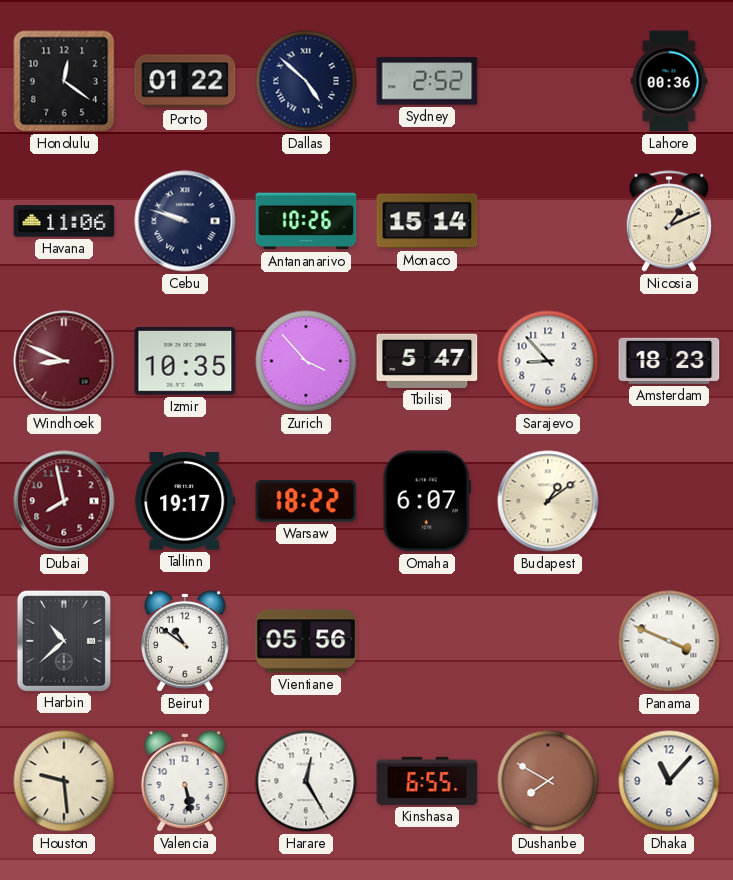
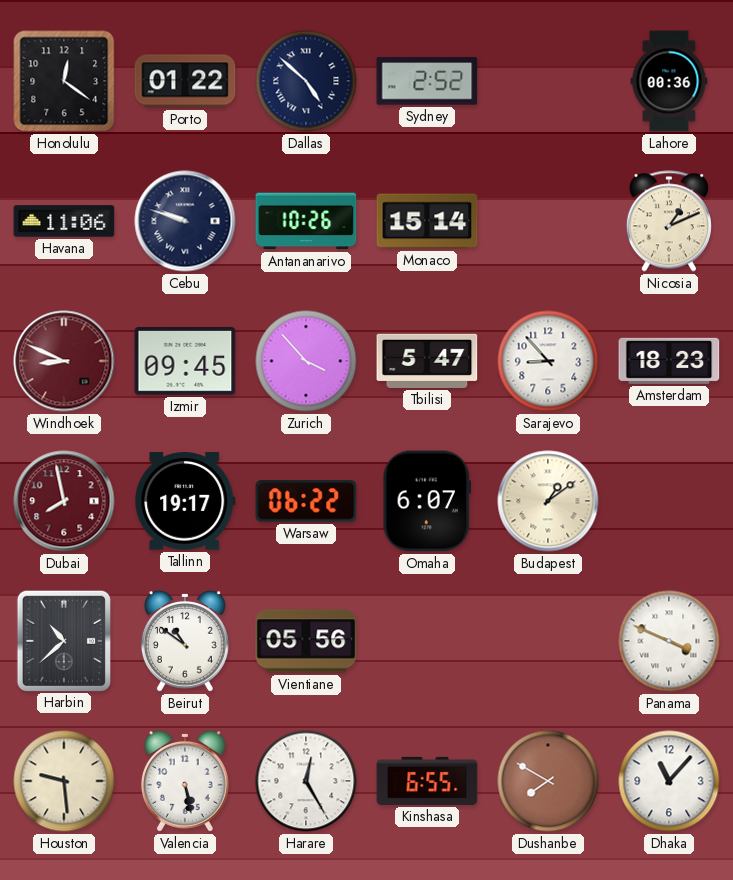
Izmir: 10:35 -> 09:45
Warsaw: 18:22 -> 06:22
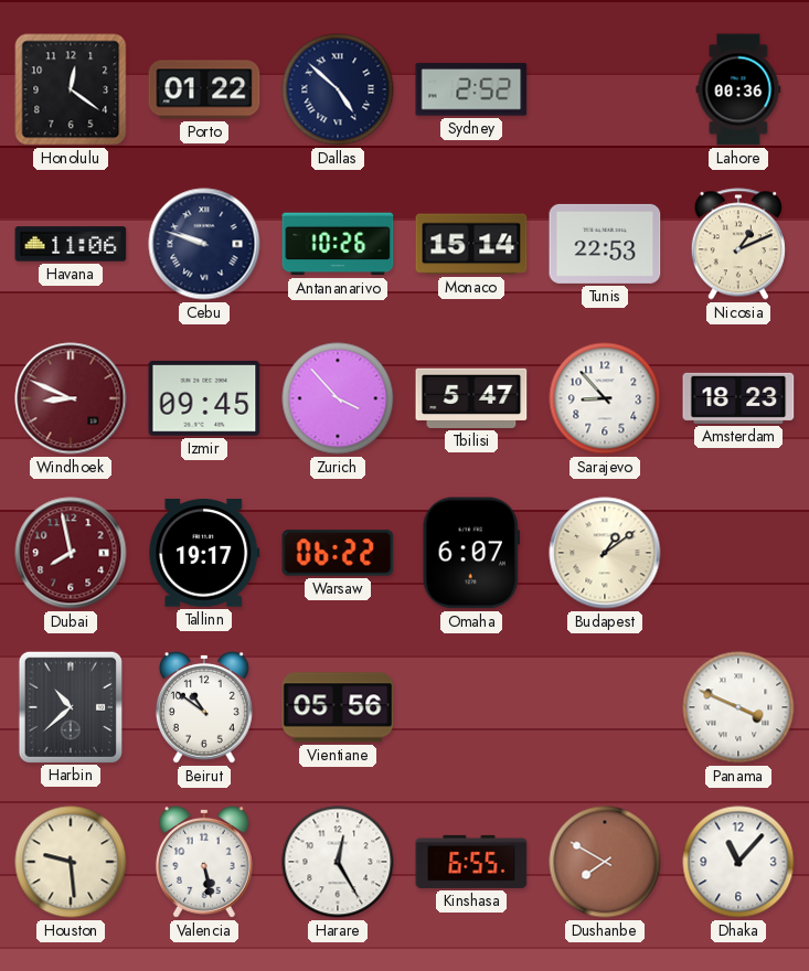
Tunis: none -> 22:53
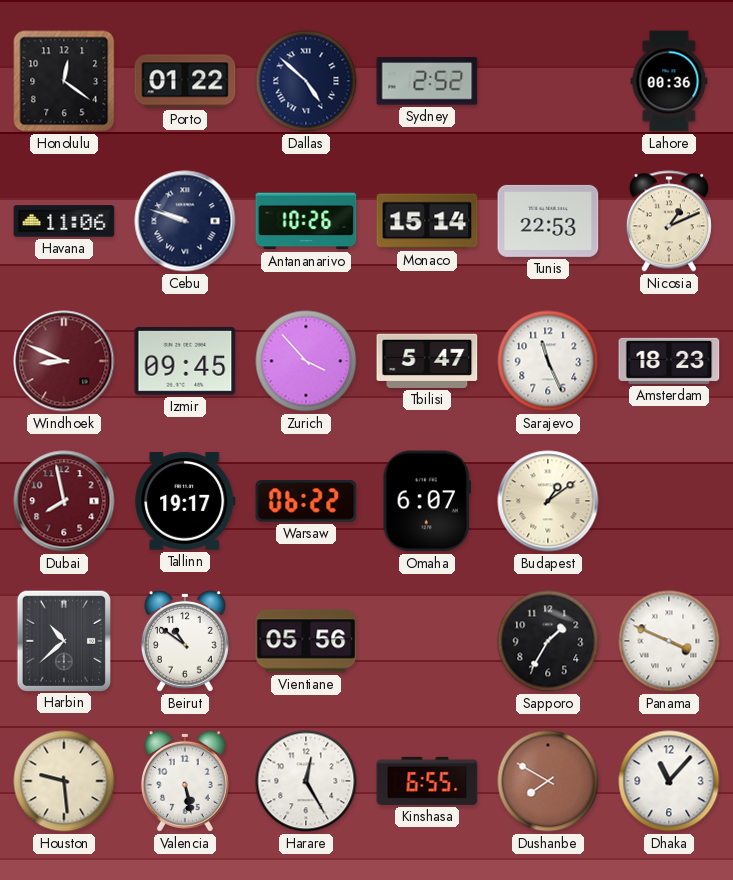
Sarajevo: 8:53 -> 11:26
Sapporo: none -> 1:35
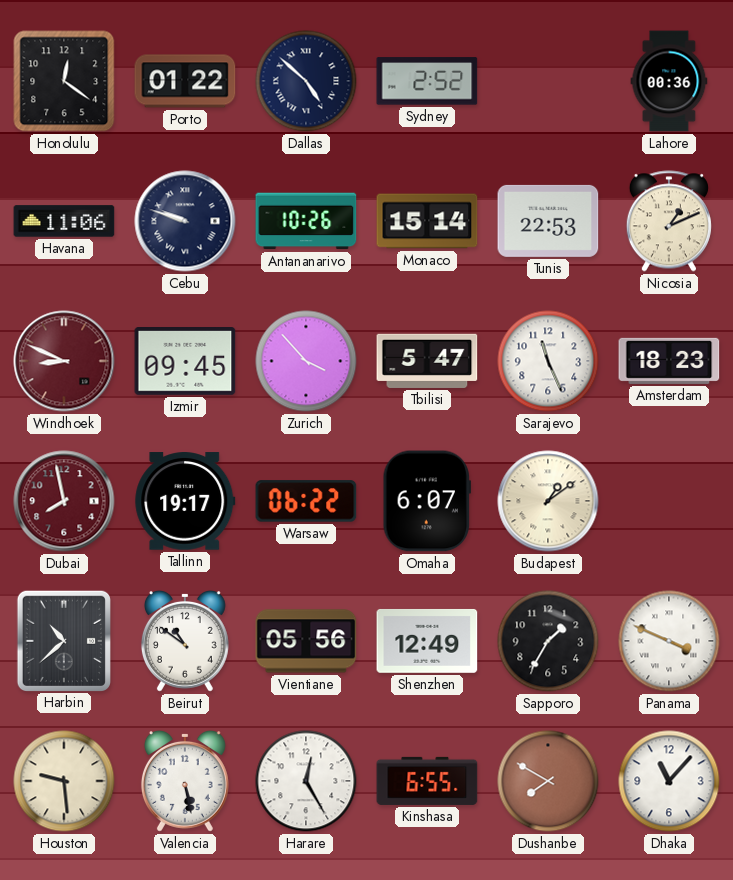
Shenzhen: none -> 12:49
